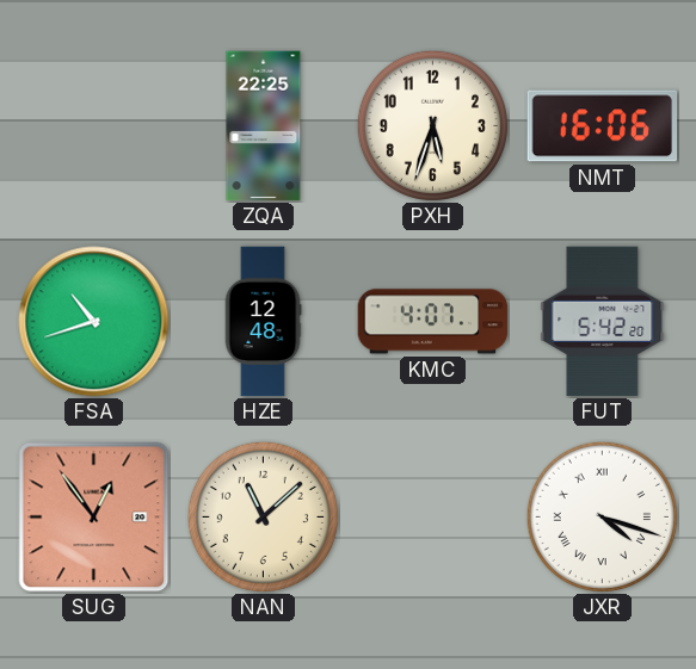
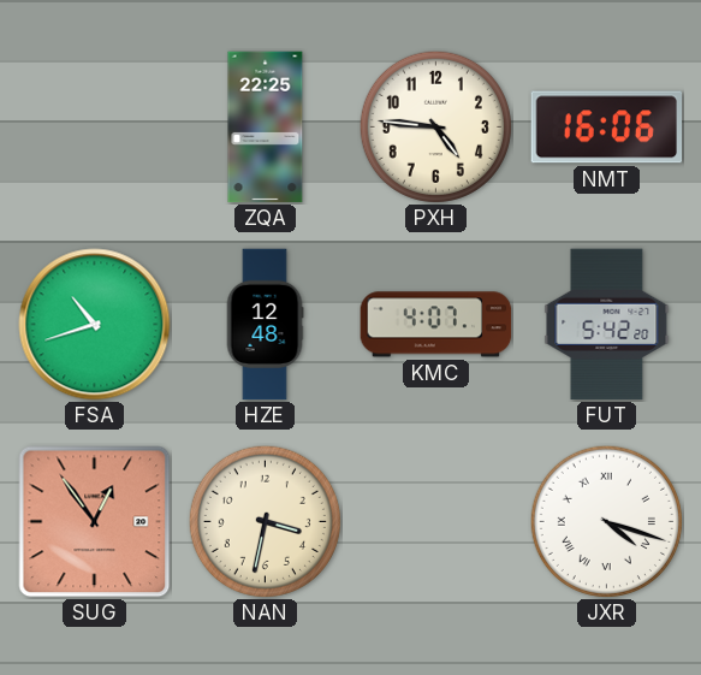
PXH: 5:33 -> 4:46
NAN: 11:08 -> 3:32
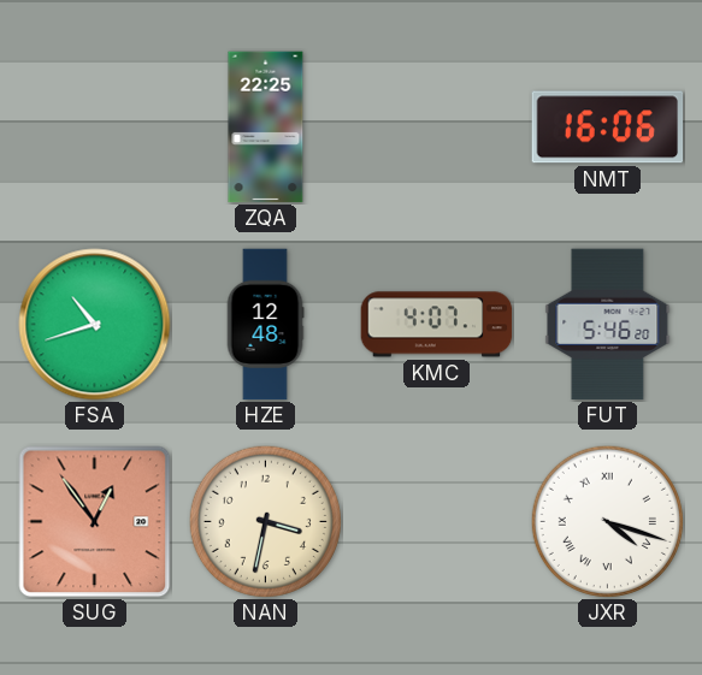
PXH: 4:46 -> none
FUT: 5:42 -> 5:46
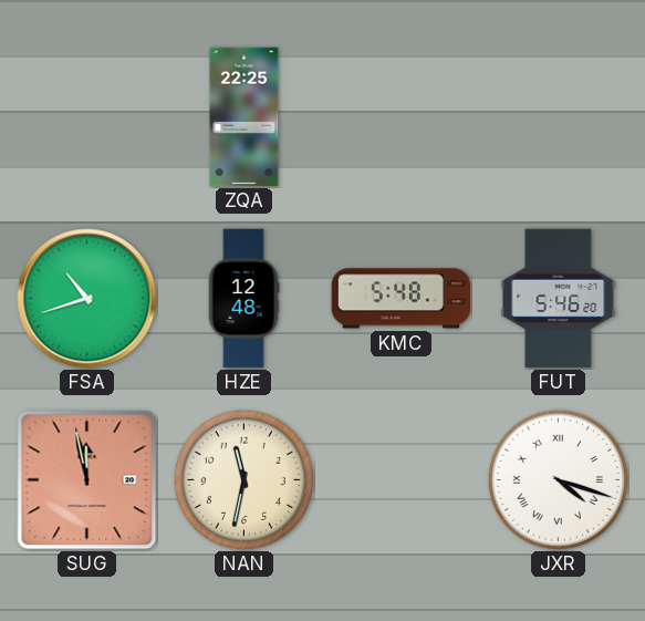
NMT: 16:06 -> none
KMC: 4:07 -> 5:48
SUG: 12:54 -> 11:58
NAN: 3:32 -> 11:32
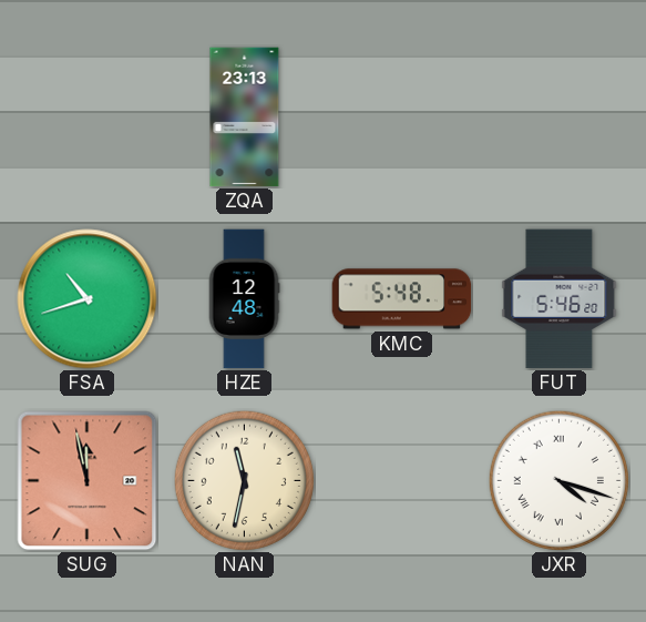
ZQA: 22:25 -> 23:13
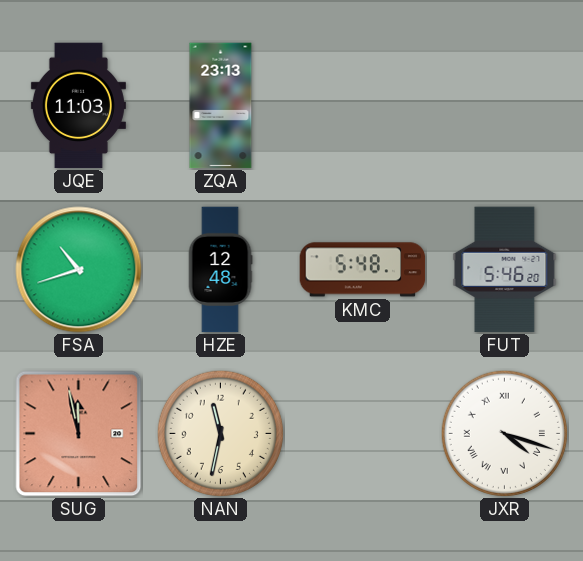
JQE: none -> 11:03
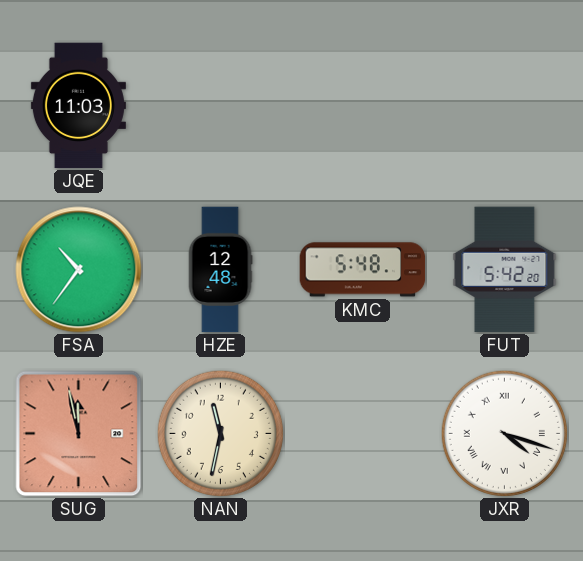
ZQA: 23:13 -> none
FSA: 10:42 -> 10:36
FUT: 5:46 -> 5:42
